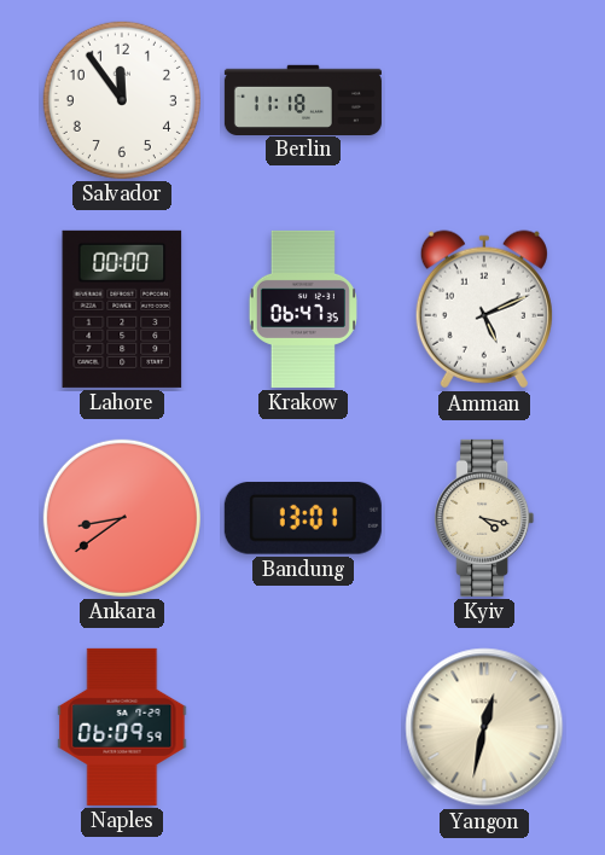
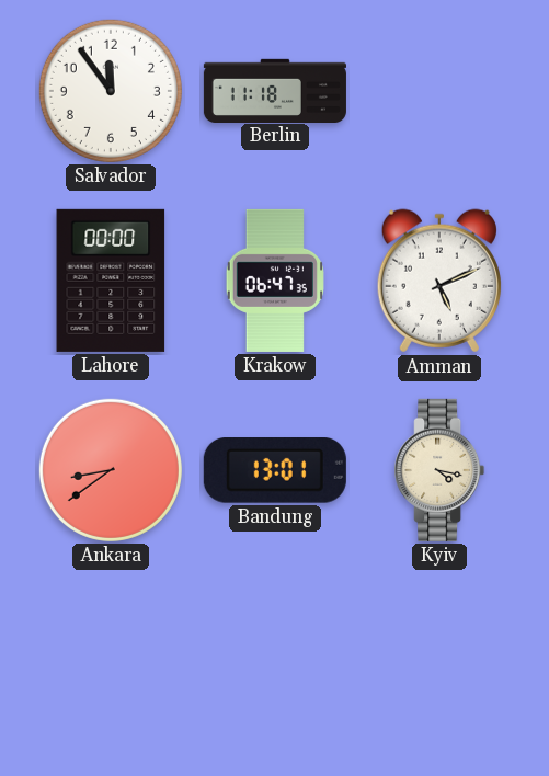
Naples: 06:09 -> none
Yangon: 12:32 -> none
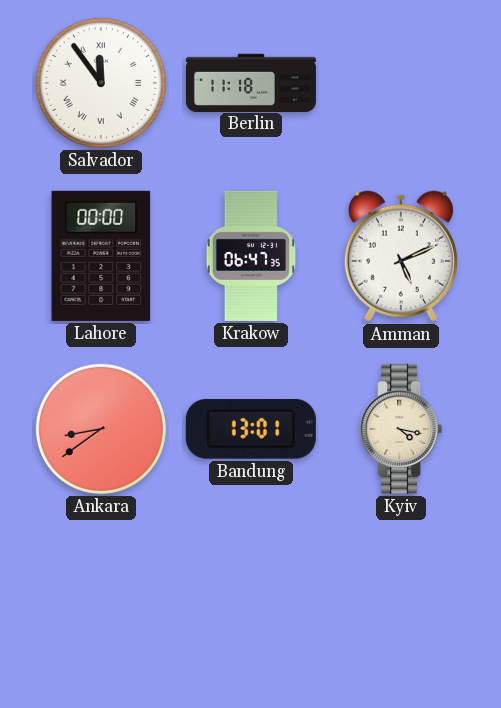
Salvador numerals: Arabic -> Roman
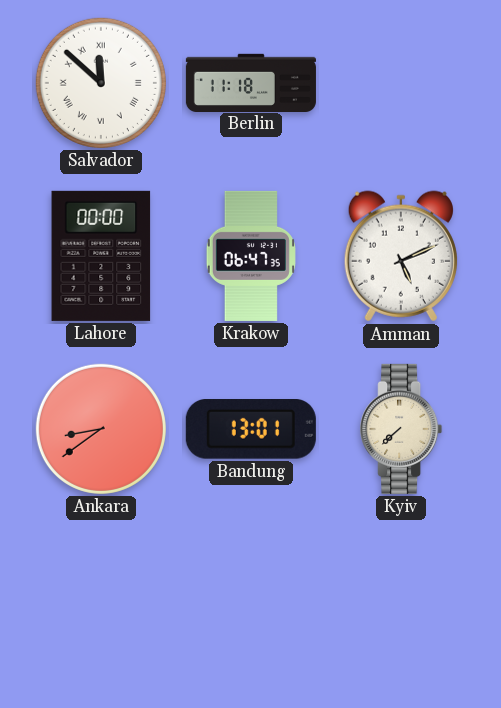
Salvador: 11:54 -> 11:52
Kyiv: 4:17 -> 7:38
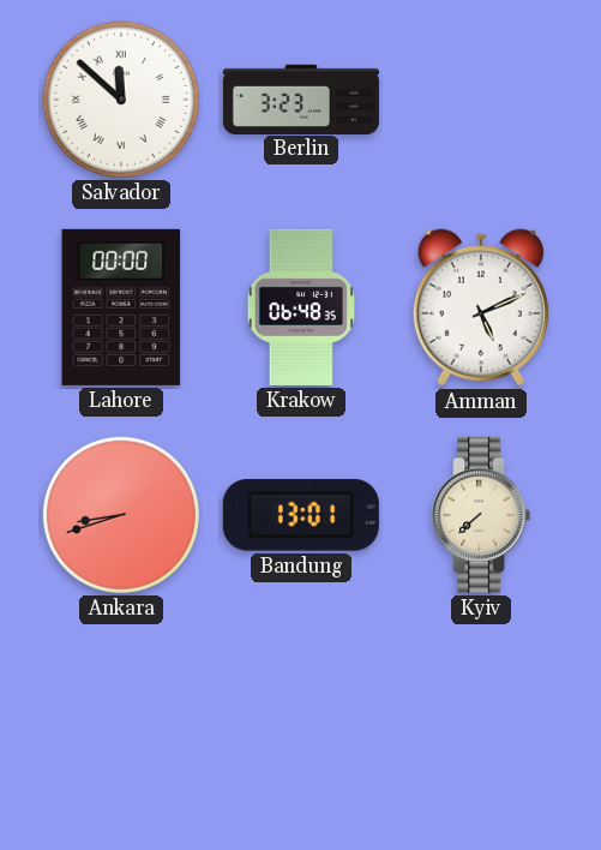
Berlin: 11:18 -> 3:23
Krakow: 06:47 -> 06:48
Ankara: 8:39 -> 8:42
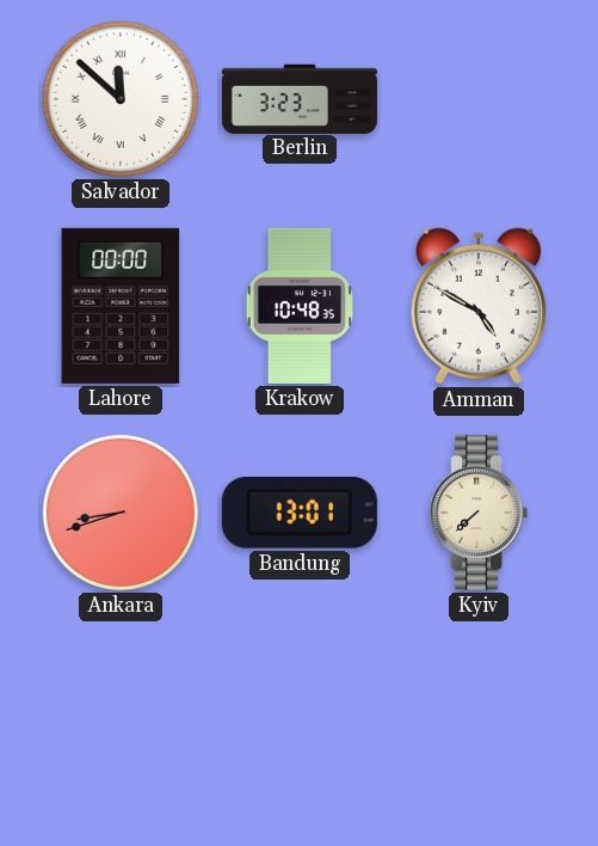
Krakow: 06:48 -> 10:48
Amman: 5:11 -> 4:50
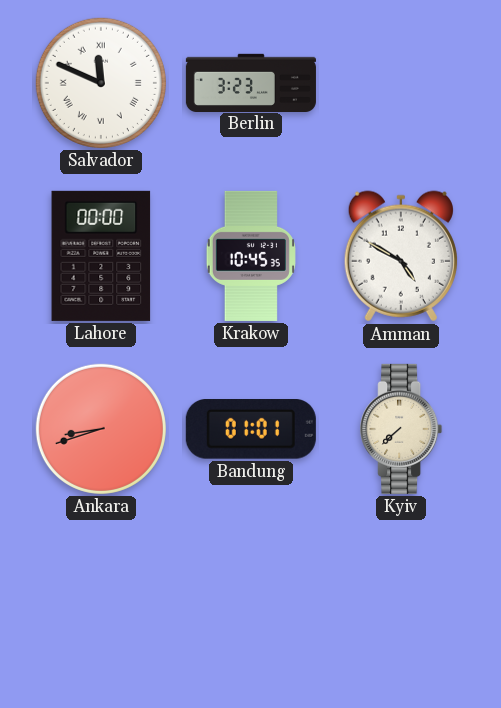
Salvador: 11:52 -> 11:49
Krakow: 10:48 -> 10:45
Bandung: 13:01 -> 01:01
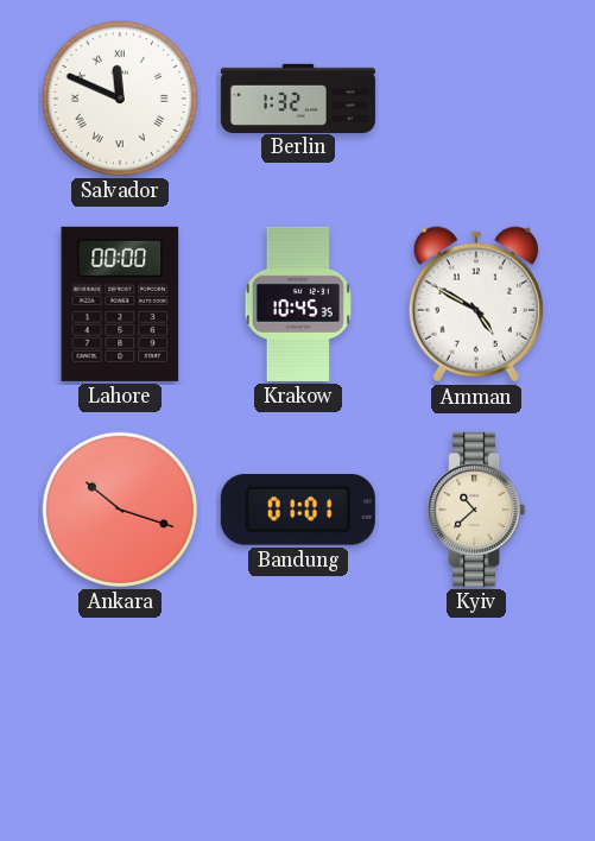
Berlin: 3:23 -> 1:32
Ankara: 8:42 -> 10:18
Kyiv: 7:38 -> 10:38
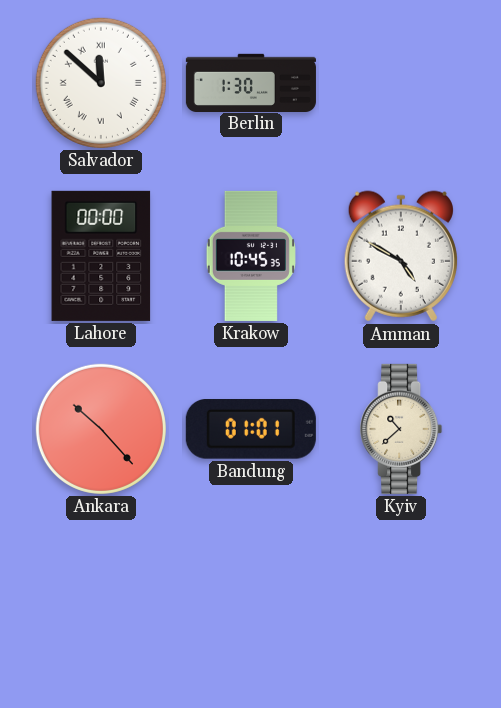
Salvador: 11:49 -> 11:52
Berlin: 1:32 -> 1:30
Ankara: 10:18 -> 10:23
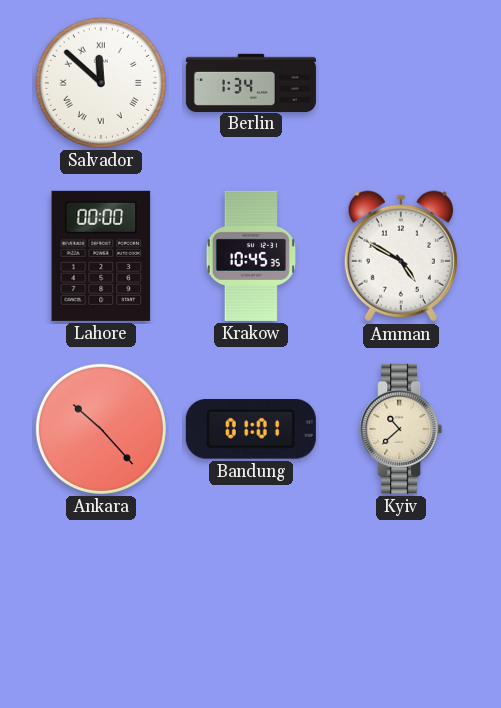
Berlin: 1:30 -> 1:34
